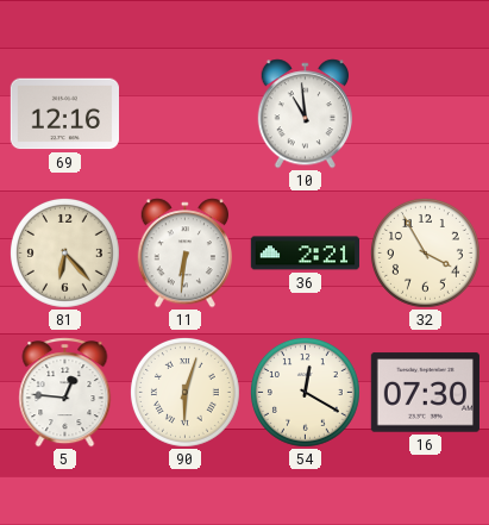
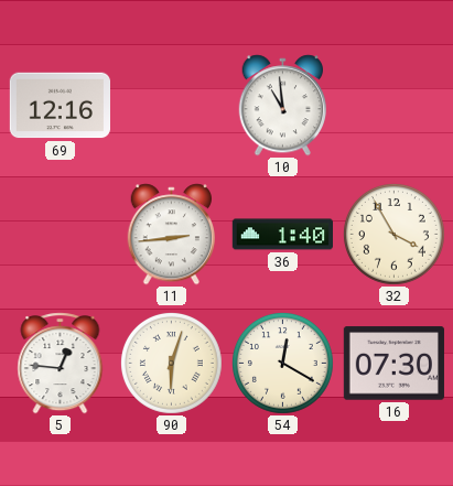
81: 6:23 -> none
11: 6:31 -> 2:44
36: 2:21 -> 1:40
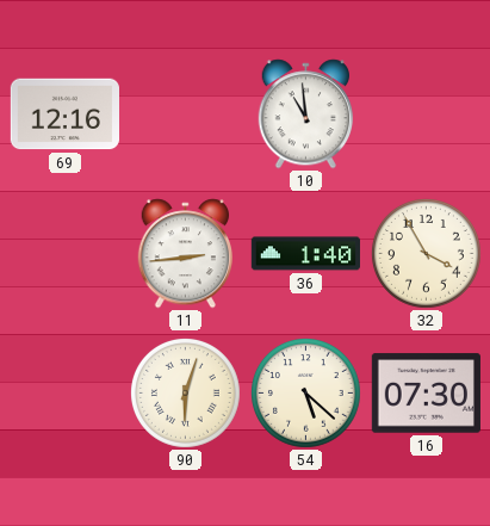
5: 12:46 -> none
54: 12:20 -> 5:22
